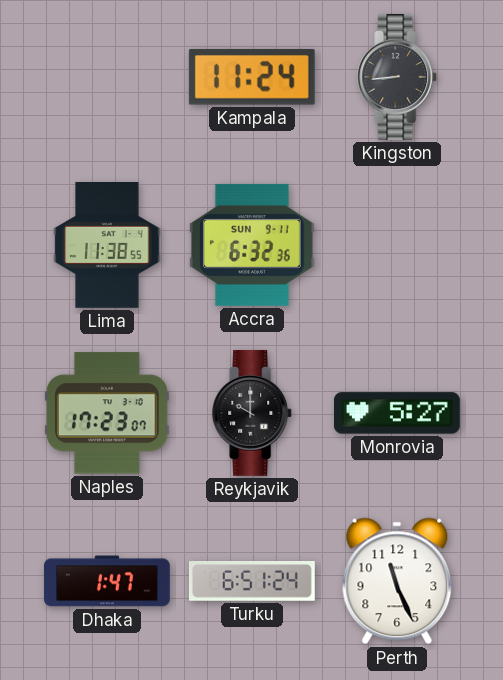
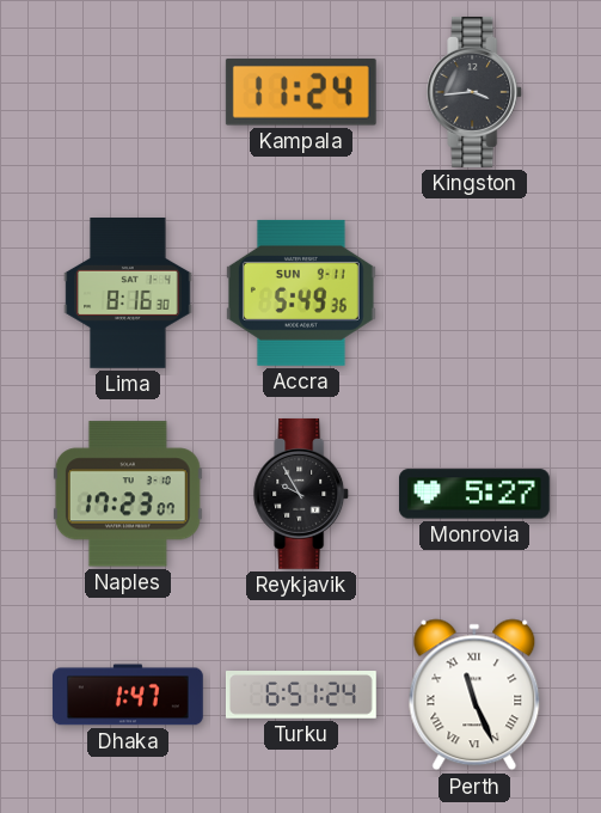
Kingston: 8:44 -> 3:44
Lima: 11:38 -> 8:16
Accra: 6:32 -> 5:49
Reykjavik: 10:00 -> 9:55
Perth numerals: Arabic -> Roman
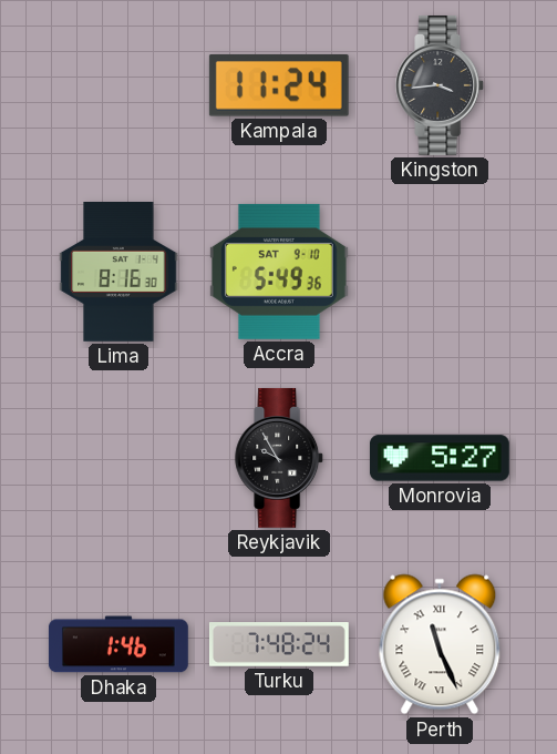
Accra date: SUN 9-11 -> SAT 9-10
Naples: 17:23 -> none
Dhaka: 1:47 -> 1:46
Turku: 6:51 -> 7:48
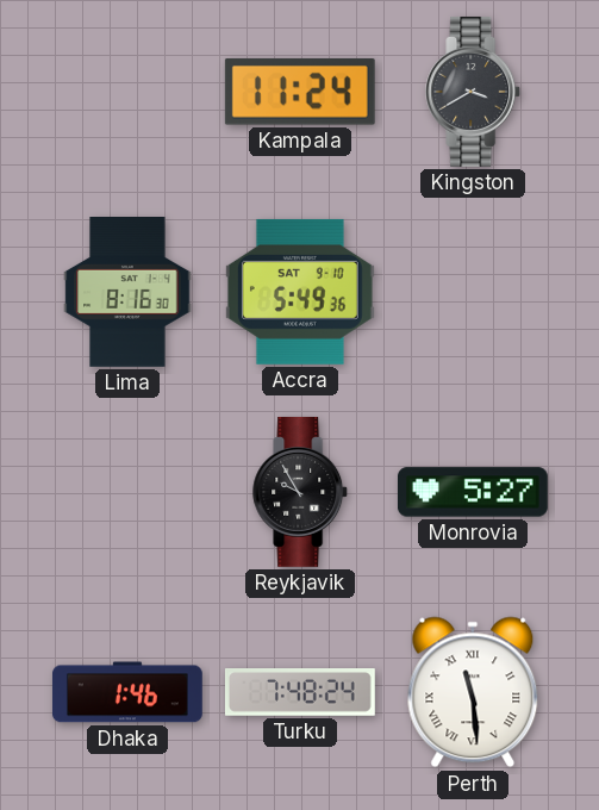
Kingston: 3:44 -> 3:40
Perth: 11:26 -> 11:29
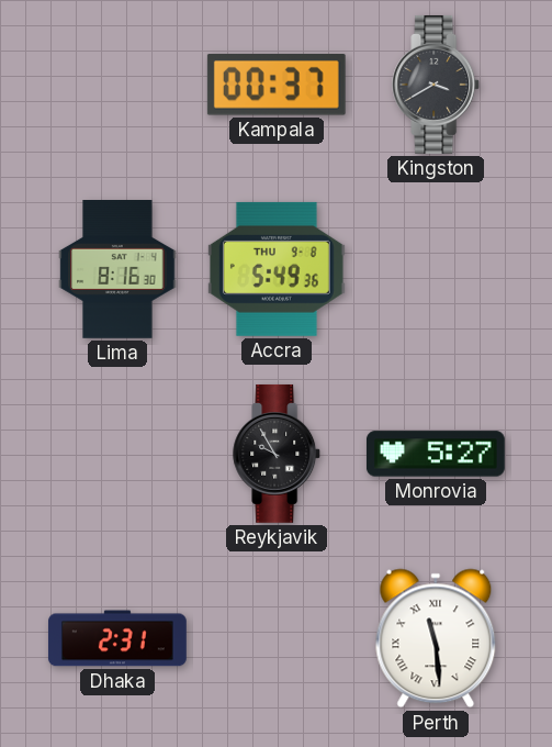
Kampala: 11:24 -> 00:37
Accra date: SAT 9-10 -> THU 9-8
Dhaka: 1:46 -> 2:31
Turku: 7:48 -> none
